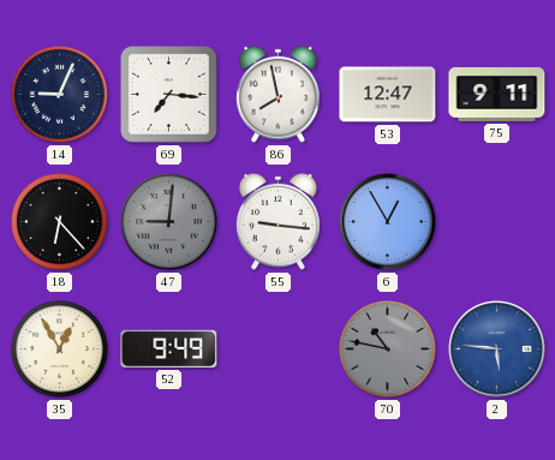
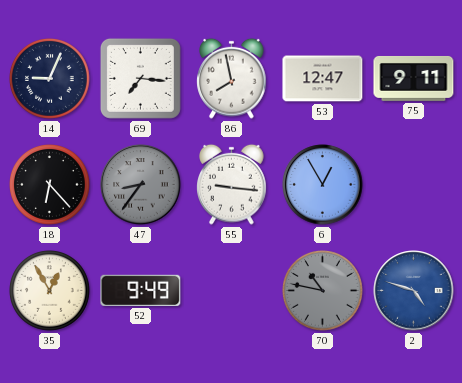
47: 9:01 -> 8:36
2: 5:46 -> 4:48
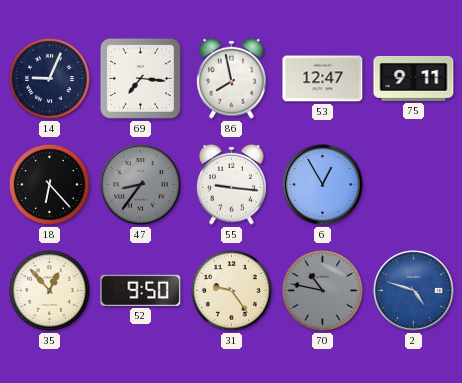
35: 12:55 -> 12:53
52: 9:49 -> 9:50
31: none -> 9:24
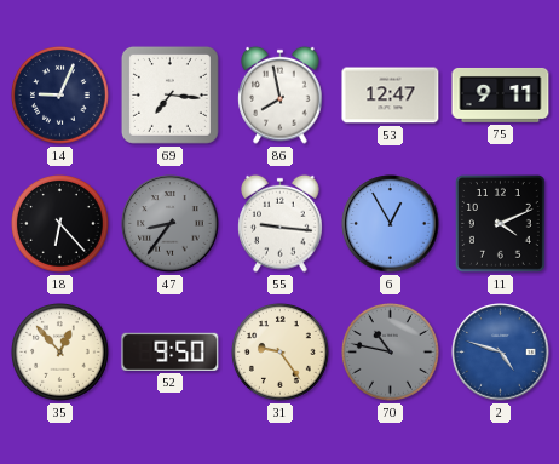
11: none -> 4:11
